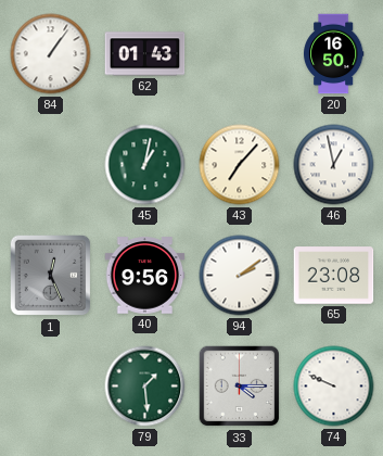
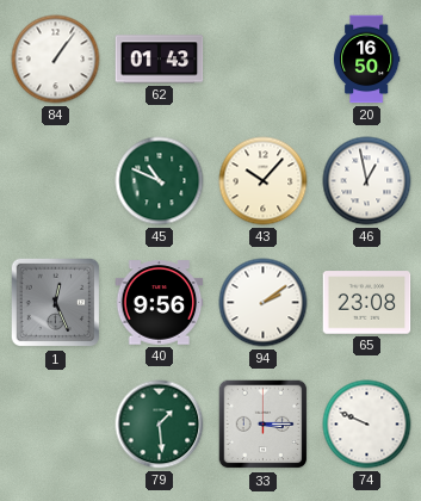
45: 1:02 -> 10:49
43: 7:07 -> 10:07
33: 4:15 -> 3:15
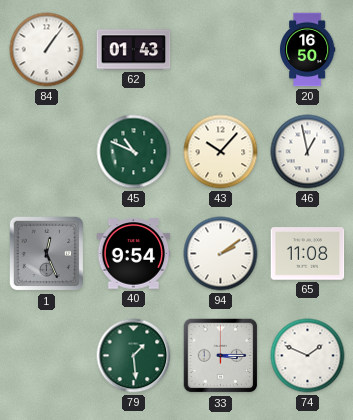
40: 9:56 -> 9:54
65: 23:08 -> 11:08
74: 9:49 -> 1:49
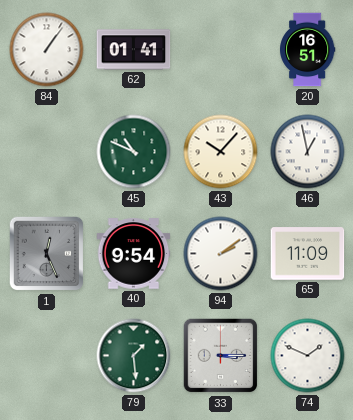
62: 01:43 -> 01:41
20: 16:50 -> 16:51
65: 11:08 -> 11:09
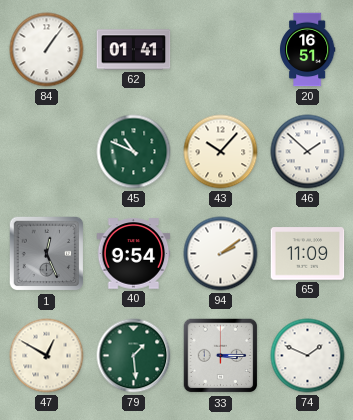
46: 12:58 -> 1:52
47: none -> 12:50
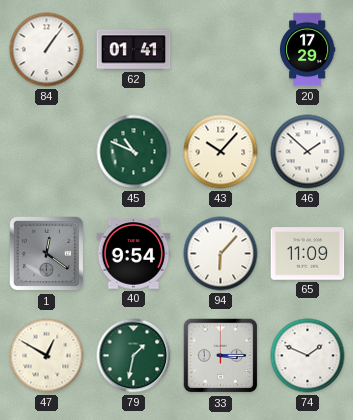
20: 16:51 -> 17:29
1: 12:26 -> 12:21
94: 2:09 -> 6:07
79: 1:29 -> 1:32
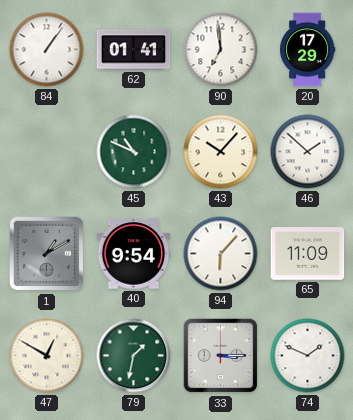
90: none -> 6:59
1: 12:21 -> 1:10
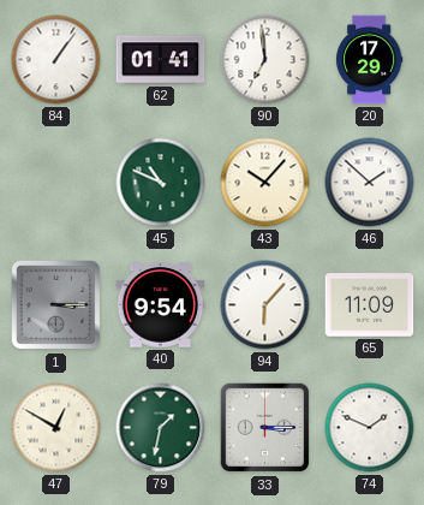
1: 1:10 -> 3:15
